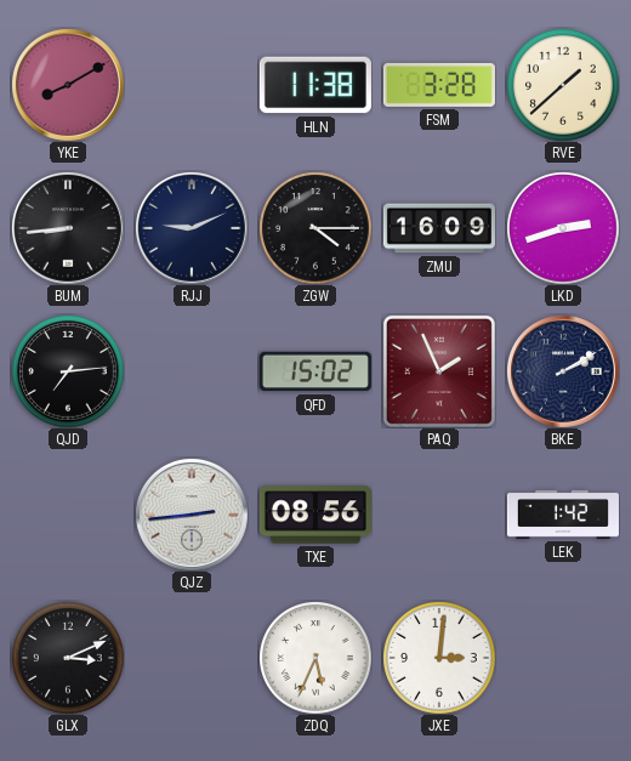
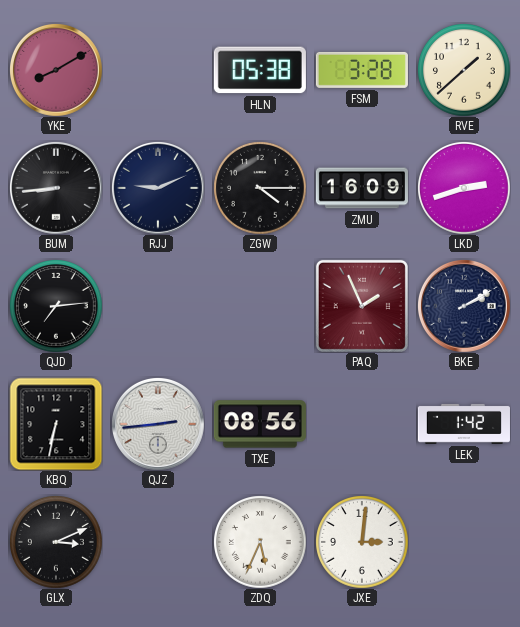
HLN: 11:38 -> 05:38
QFD: 15:02 -> none
KBQ: none -> 6:32
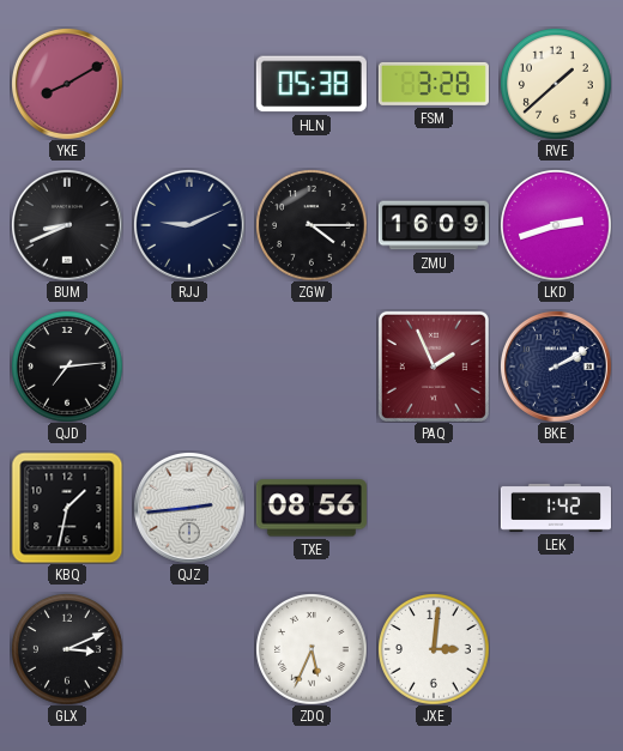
BUM: 8:44 -> 8:41
KBQ: 6:32 -> 1:32
